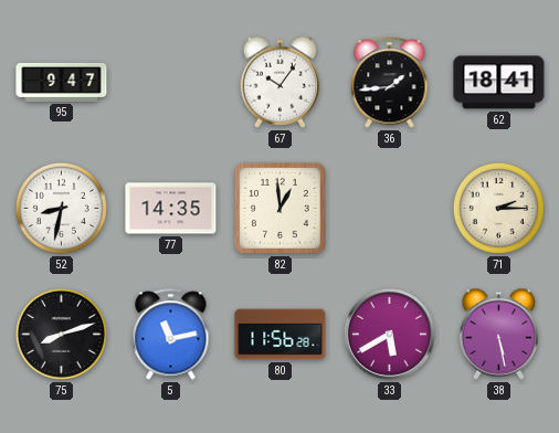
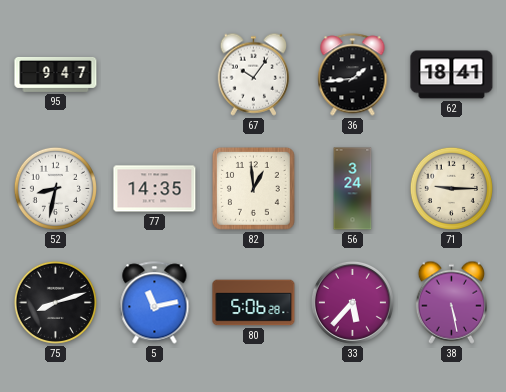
56: none -> 3:24
71: 2:15 -> 9:15
80: 11:56 -> 5:06
33: 5:40 -> 5:37
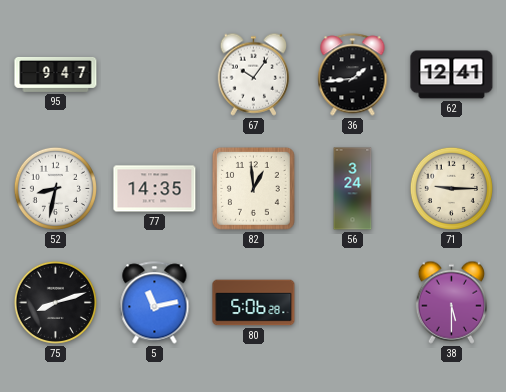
62: 18:41 -> 12:41
33: 5:37 -> none
38: 5:28 -> 5:30
